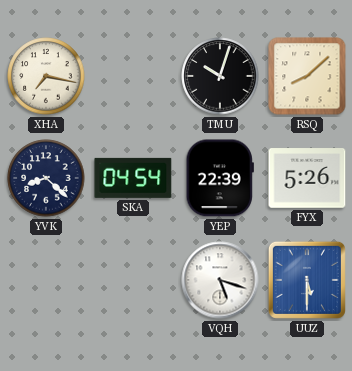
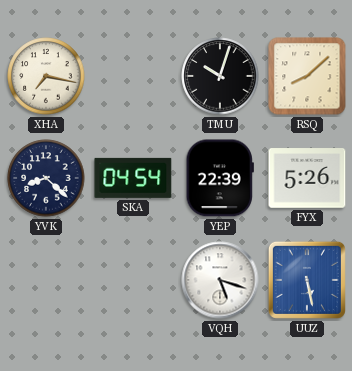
UUZ: 5:30 -> 5:28
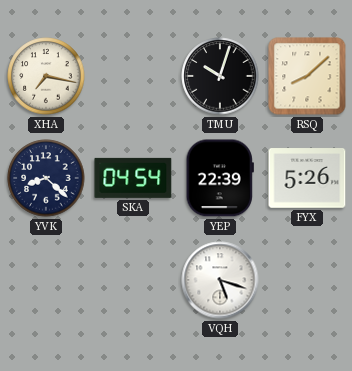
UUZ: 5:28 -> none
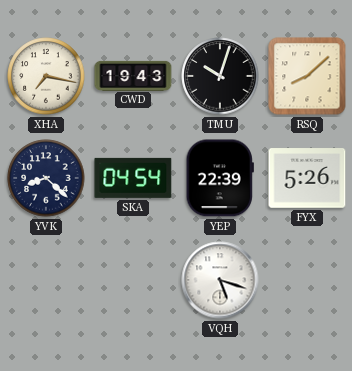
CWD: none -> 19:43
